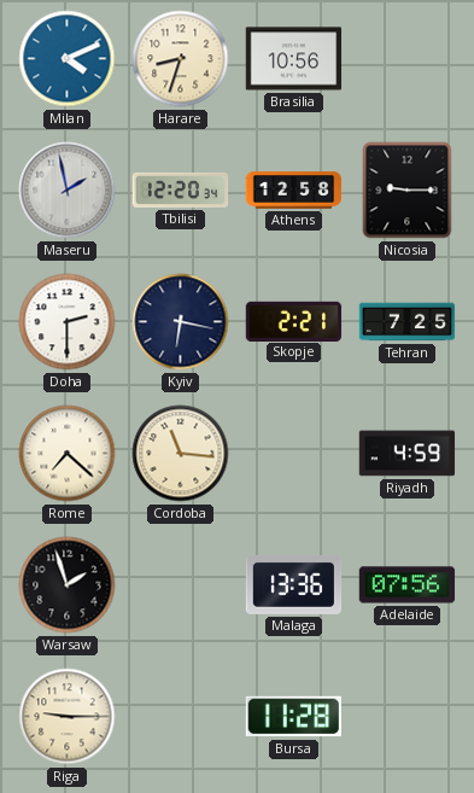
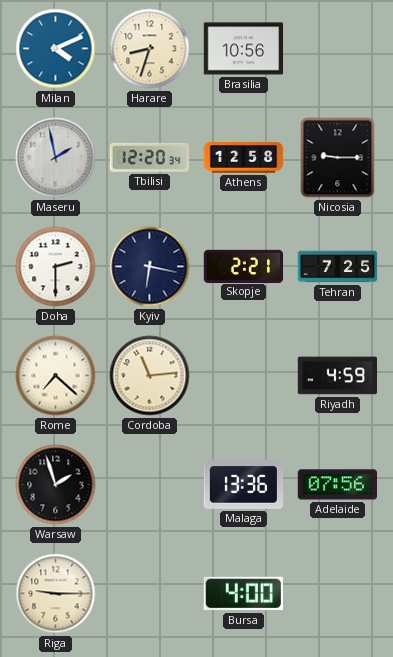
Cordoba: 11:16 -> 11:14
Bursa: 11:28 -> 4:00
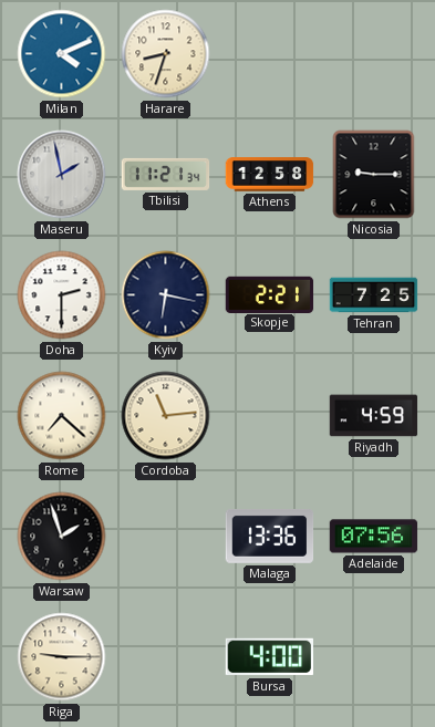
Brasilia: 10:56 -> none
Tbilisi: 12:20 -> 11:21
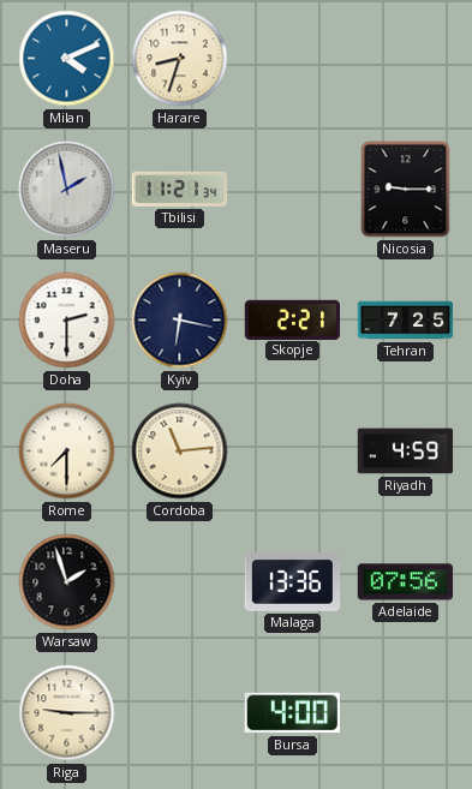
Athens: 12:58 -> none
Rome: 7:22 -> 7:30
